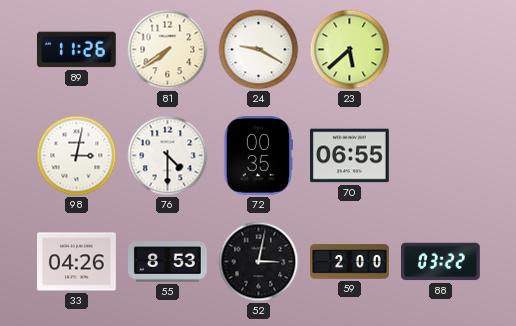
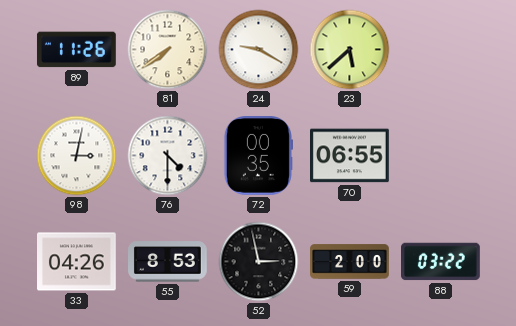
52: 3:02 -> 2:58
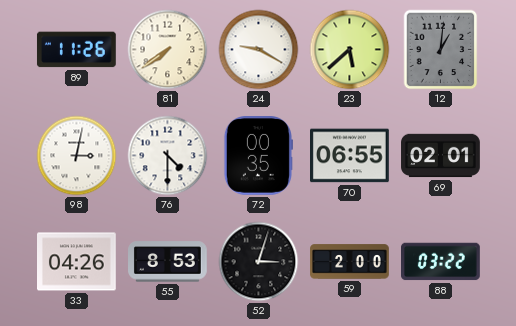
12: none -> 1:01
69: none -> 02:01
52: 2:58 -> 3:03
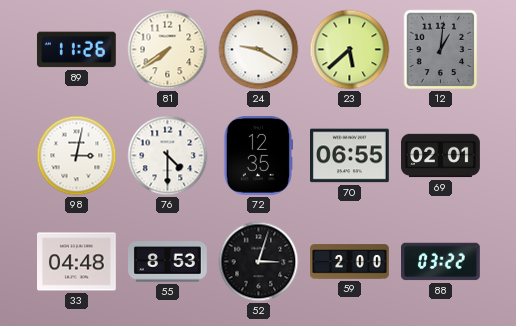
72: 00:35 -> 12:35
33: 04:26 -> 04:48
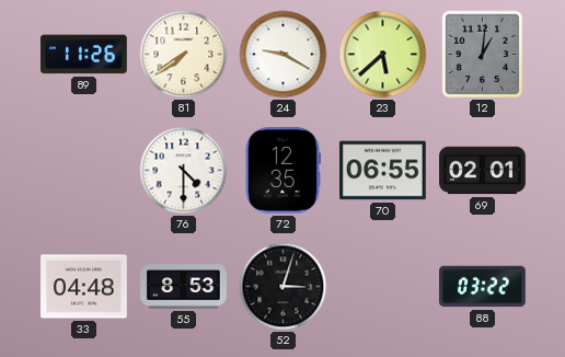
98: 3:02 -> none
59: 2:00 -> none
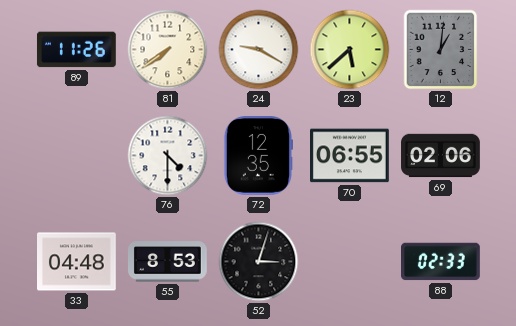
69: 02:01 -> 02:06
88: 03:22 -> 02:33
